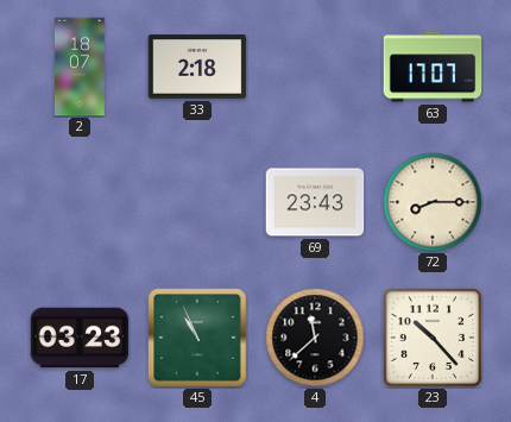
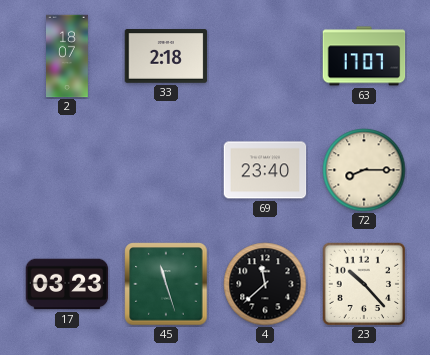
69: 23:43 -> 23:40
45: 10:56 -> 11:27
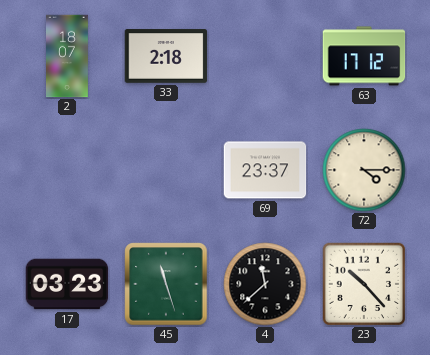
63: 17:07 -> 17:12
69: 23:40 -> 23:37
72: 8:15 -> 4:15
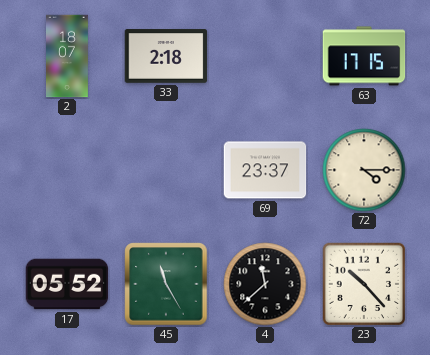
63: 17:12 -> 17:15
17: 03:23 -> 05:52
45: 11:27 -> 11:25
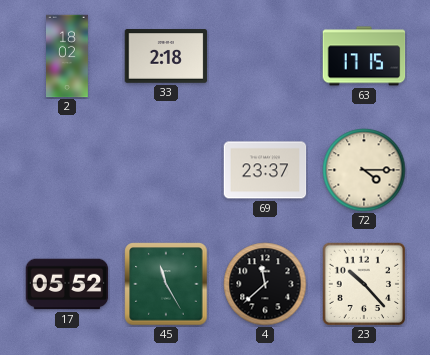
2: 18:07 -> 18:02
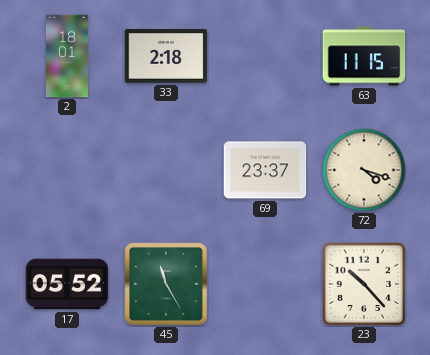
2: 18:02 -> 18:01
63: 17:15 -> 11:15
72: 4:15 -> 4:18
4: 11:38 -> none
